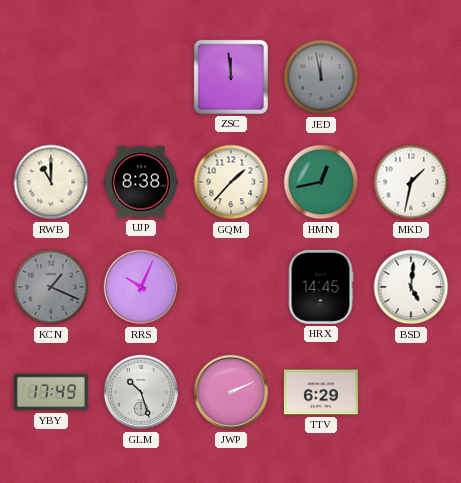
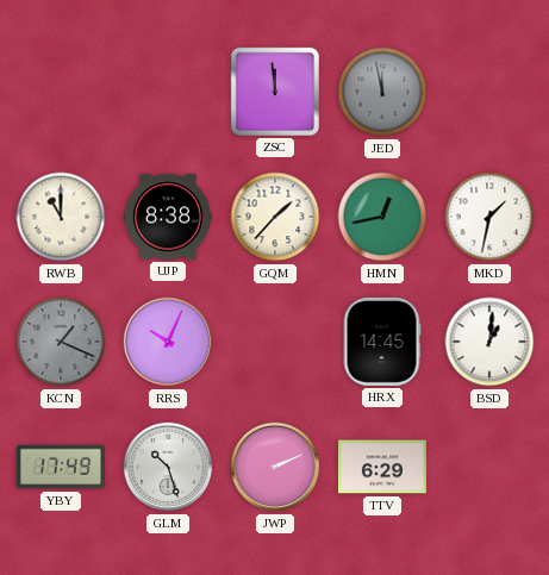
BSD: 5:01 -> 1:01
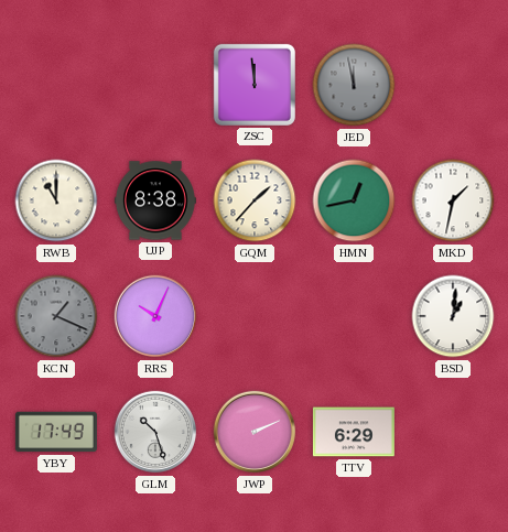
HRX: 14:45 -> none
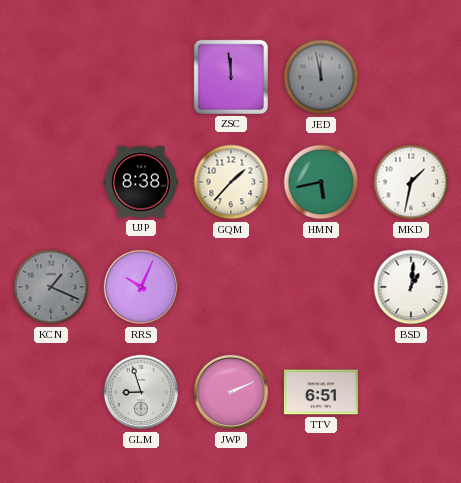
RWB: 11:00 -> none
HMN: 12:43 -> 5:43
YBY: 17:49 -> none
GLM: 10:27 -> 8:57
TTV: 6:29 -> 6:51
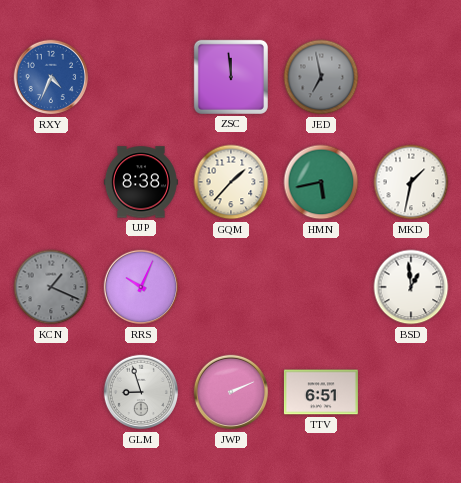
RXY: none -> 4:34
JED: 11:58 -> 6:58
BSD: 1:01 -> 12:59
